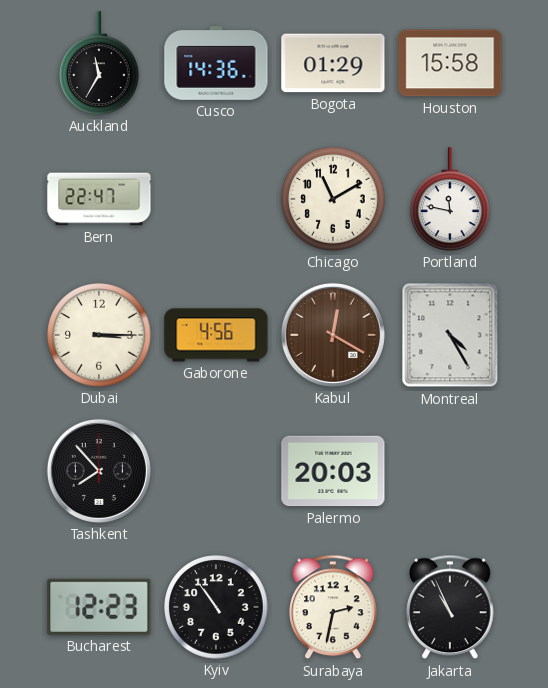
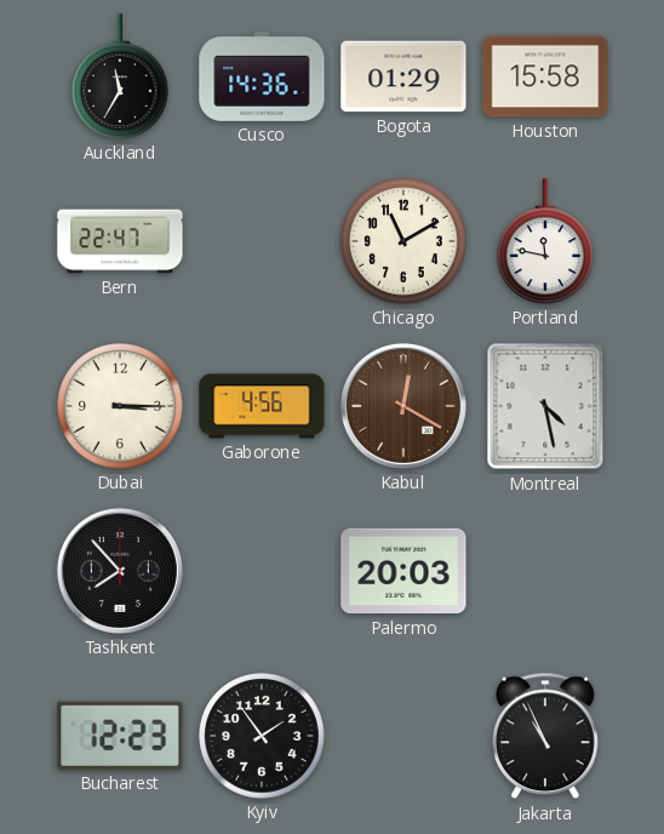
Montreal: 4:25 -> 4:28
Kyiv: 10:54 -> 1:54
Surabaya: 2:32 -> none
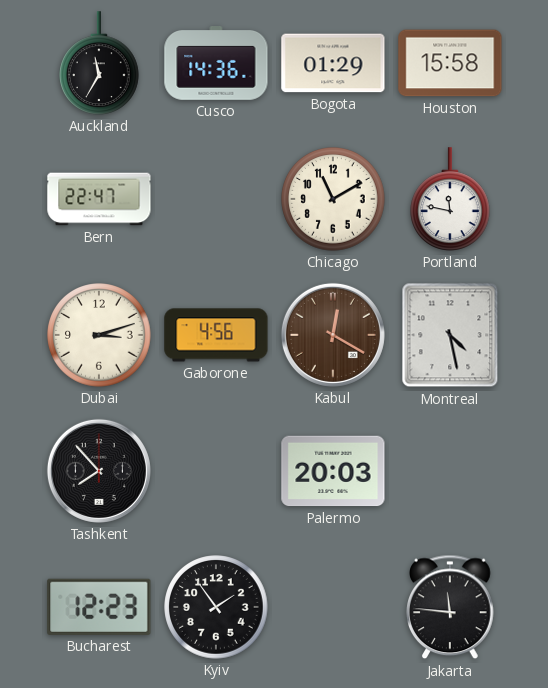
Dubai: 3:15 -> 3:12
Jakarta: 10:56 -> 11:46
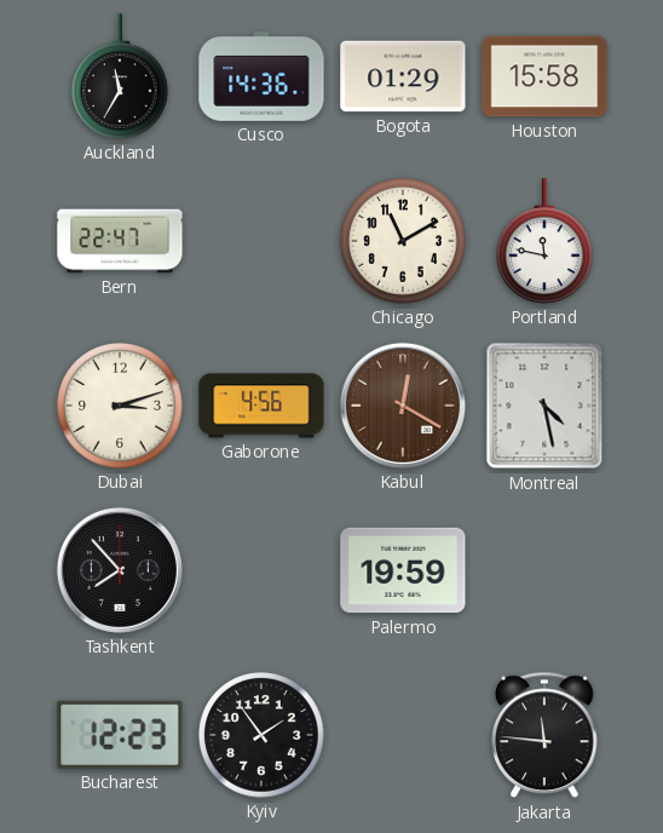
Palermo: 20:03 -> 19:59
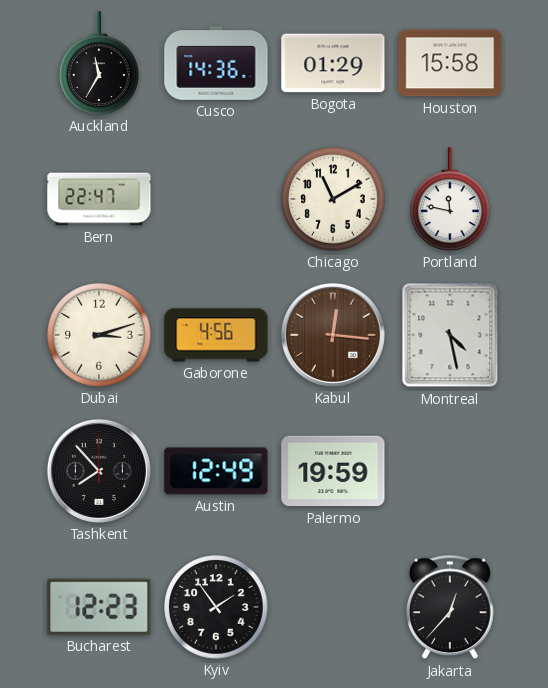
Kabul: 12:20 -> 12:16
Austin: none -> 12:49
Jakarta: 11:46 -> 12:37
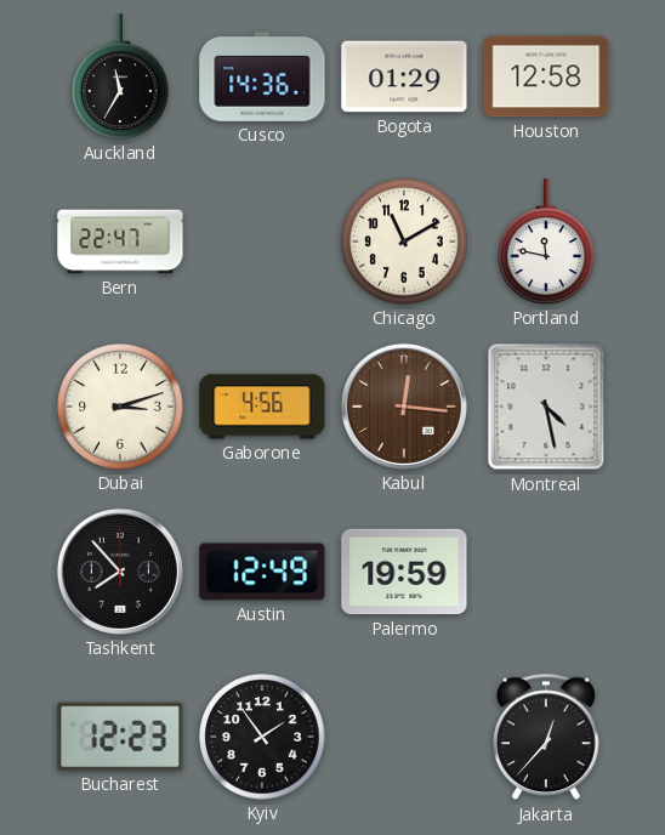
Houston: 15:58 -> 12:58
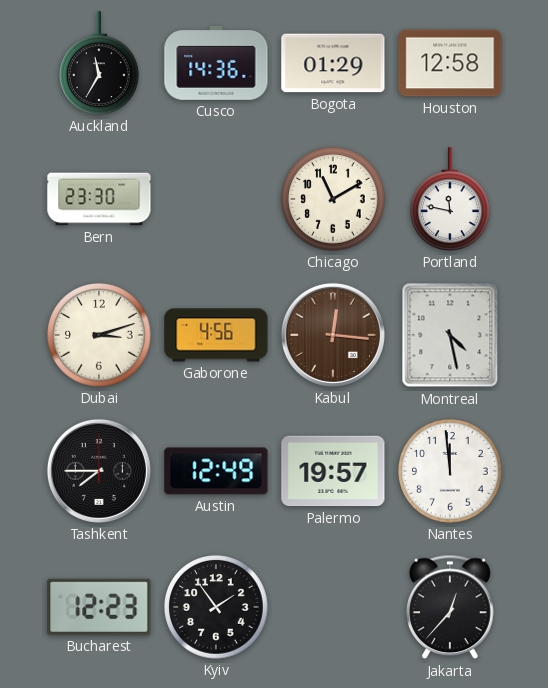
Bern: 22:47 -> 23:30
Tashkent: 7:53 -> 7:45
Palermo: 19:59 -> 19:57
Nantes: none -> 11:59
